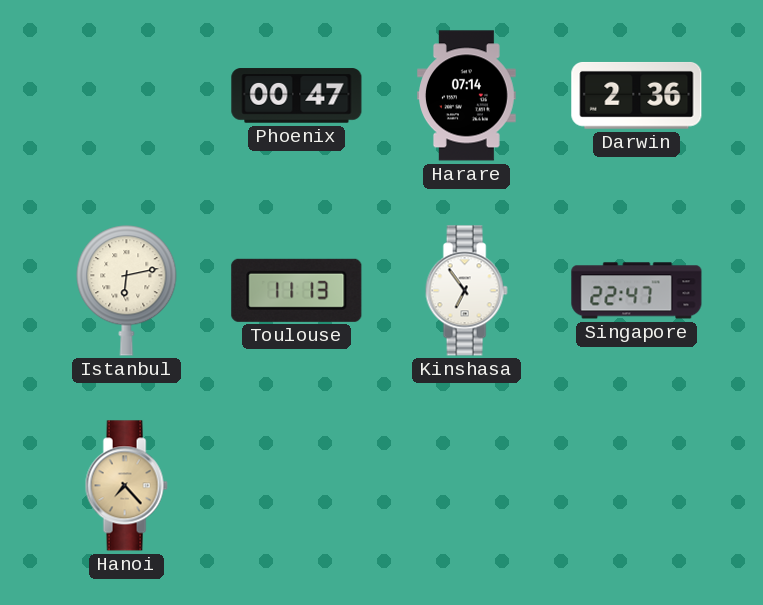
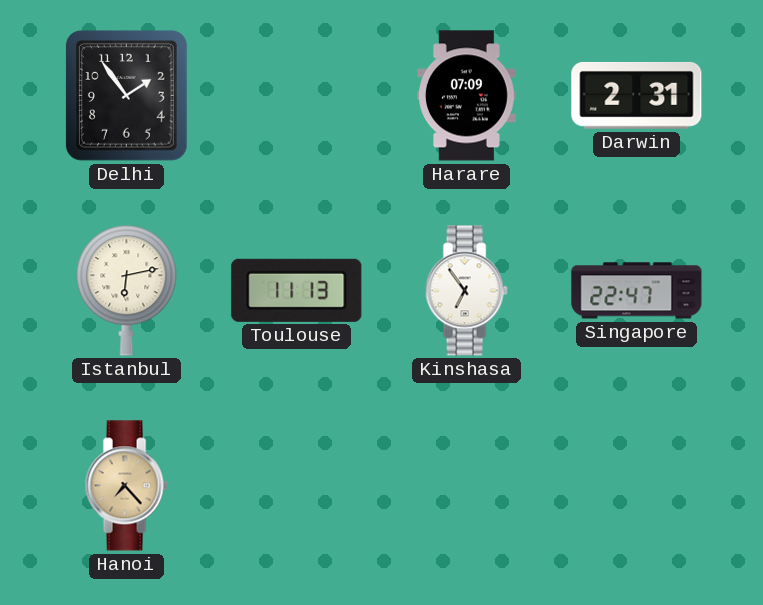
Delhi: none -> 1:54
Phoenix: 00:47 -> none
Harare: 07:14 -> 07:09
Darwin: 2:36 -> 2:31
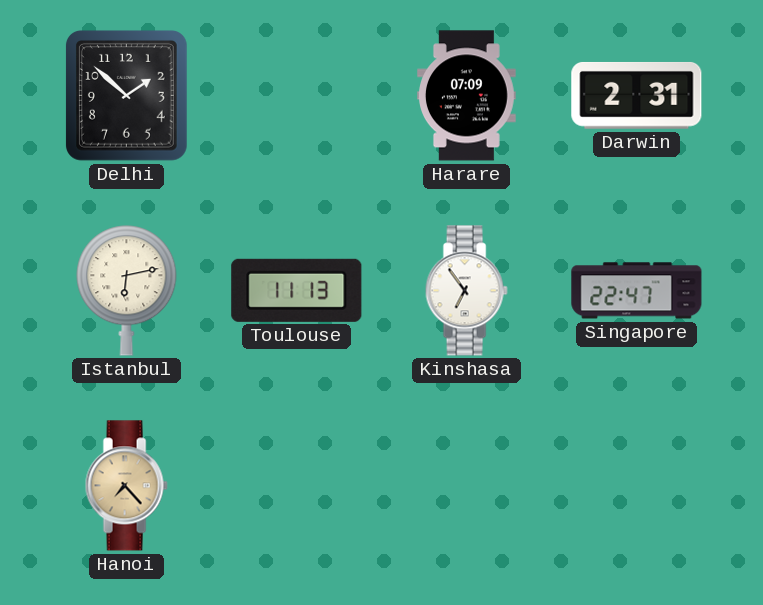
Delhi: 1:54 -> 1:52
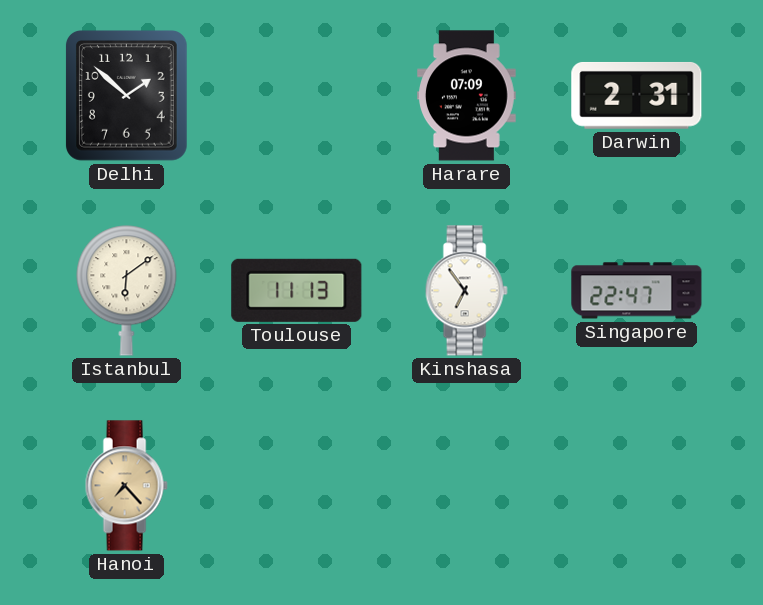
Istanbul: 6:13 -> 6:09
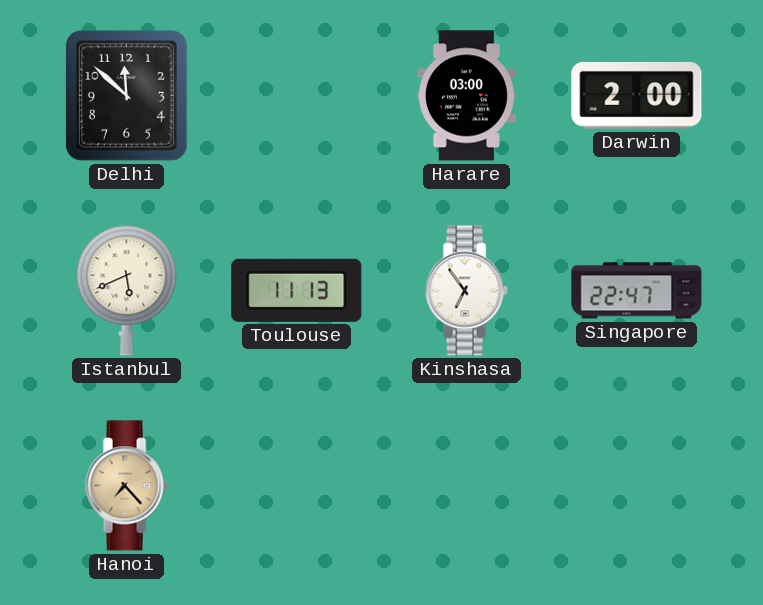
Delhi: 1:52 -> 11:52
Harare: 07:09 -> 03:00
Darwin: 2:31 -> 2:00
Istanbul: 6:09 -> 5:41
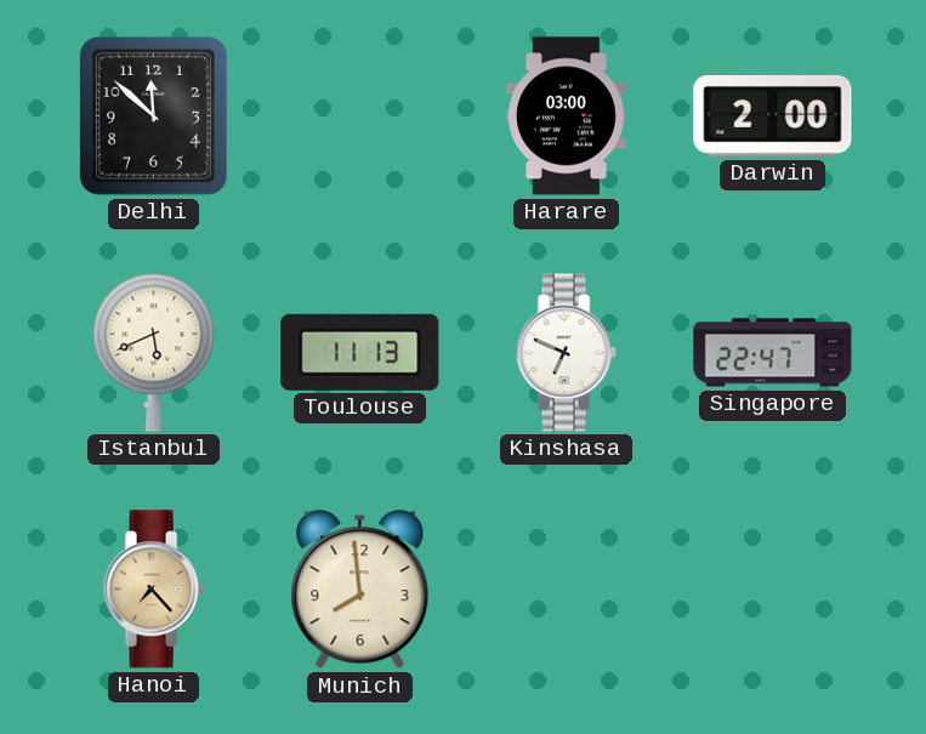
Kinshasa: 6:54 -> 6:49
Munich: none -> 7:59
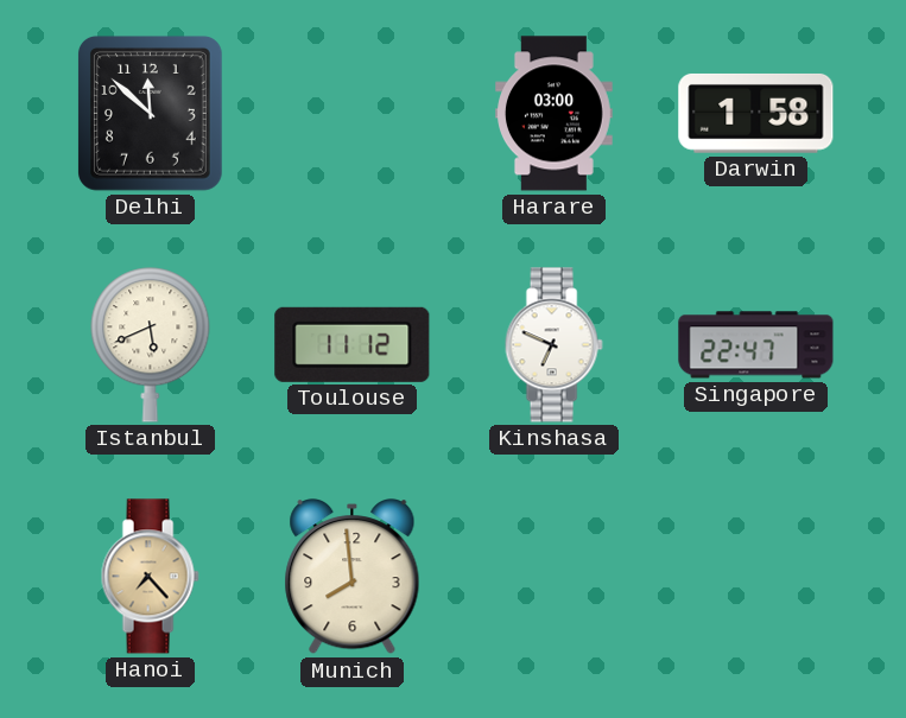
Darwin: 2:00 -> 1:58
Toulouse: 11:13 -> 11:12
